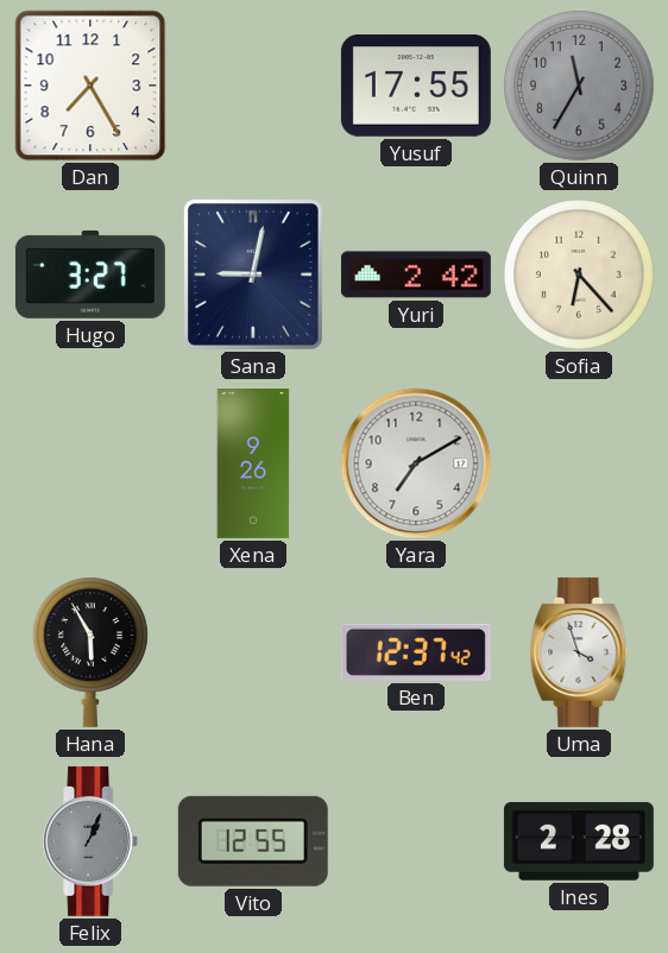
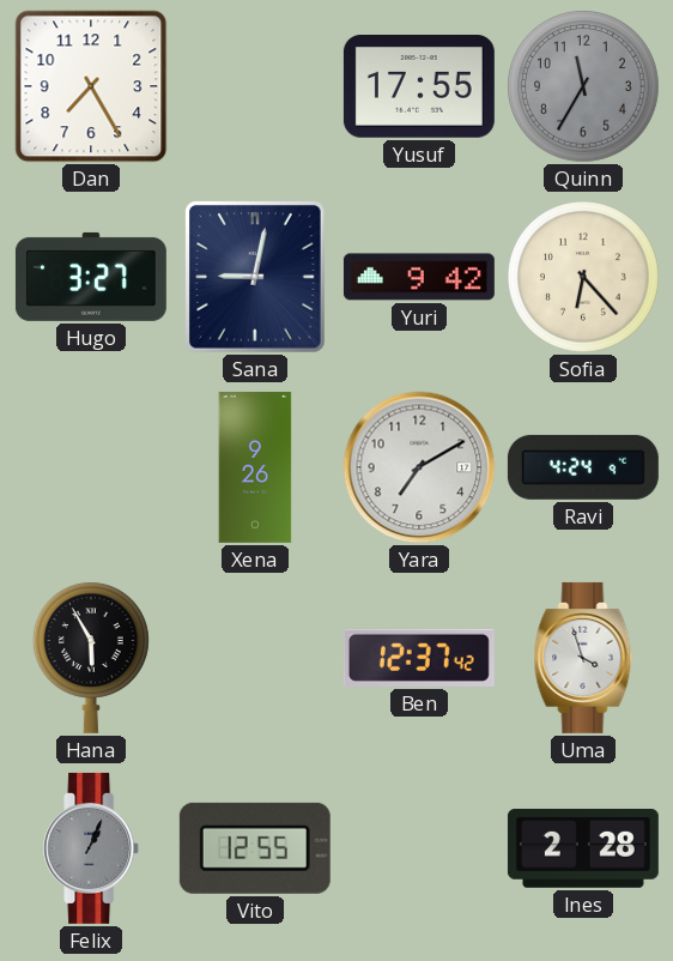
Yuri: 2:42 -> 9:42
Ravi: none -> 4:24
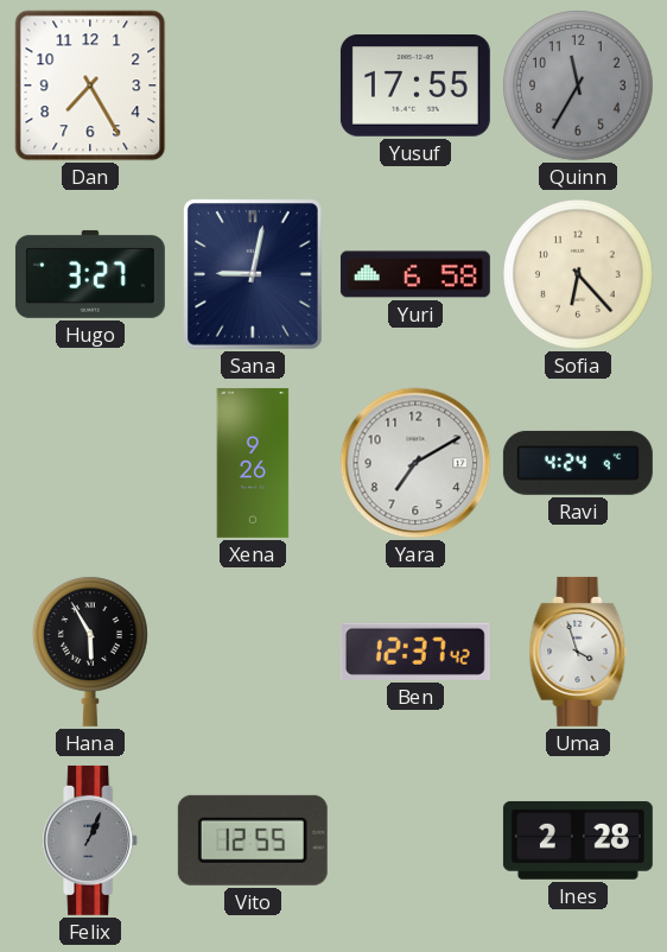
Yuri: 9:42 -> 6:58
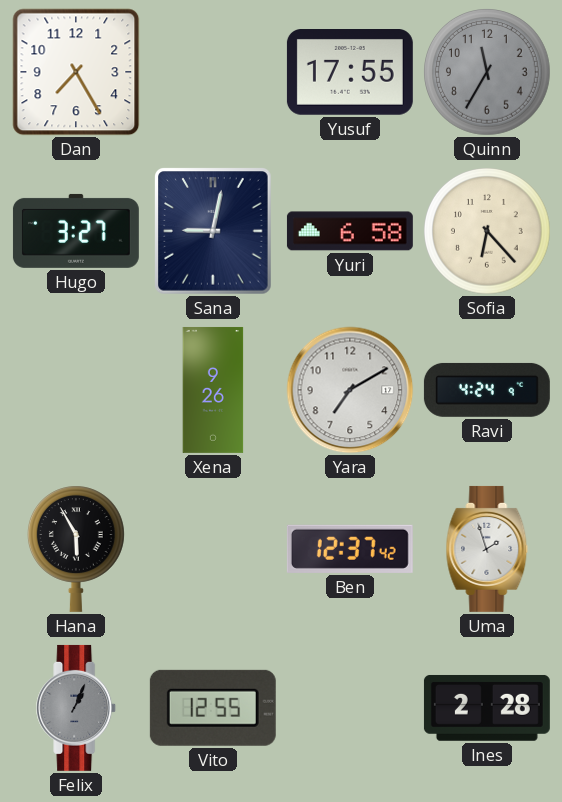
Uma: 3:57 -> 1:57
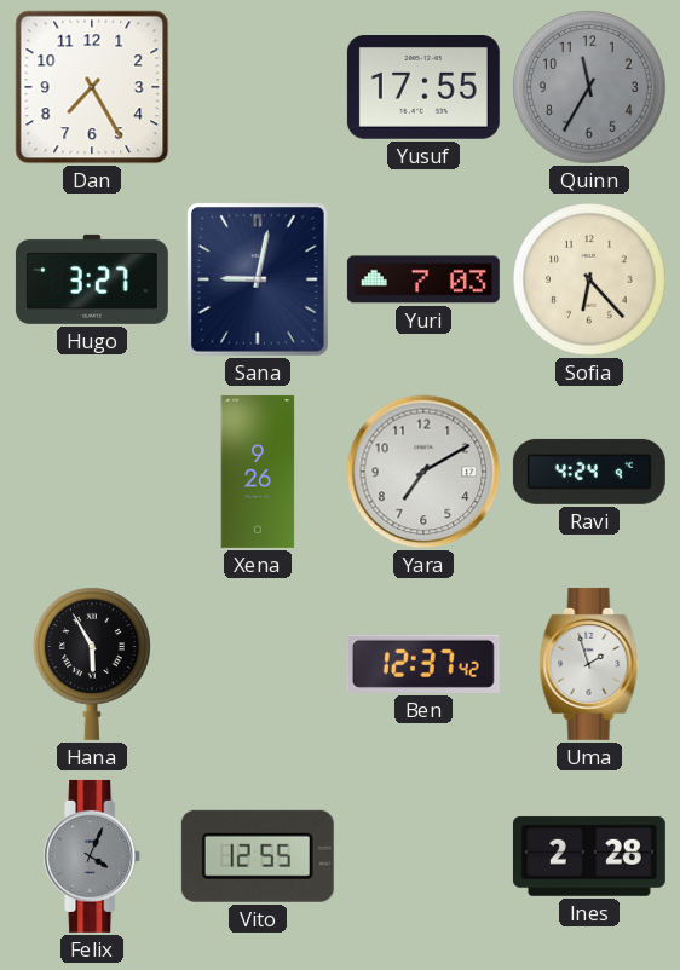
Yuri: 6:58 -> 7:03
Felix: 1:04 -> 4:04
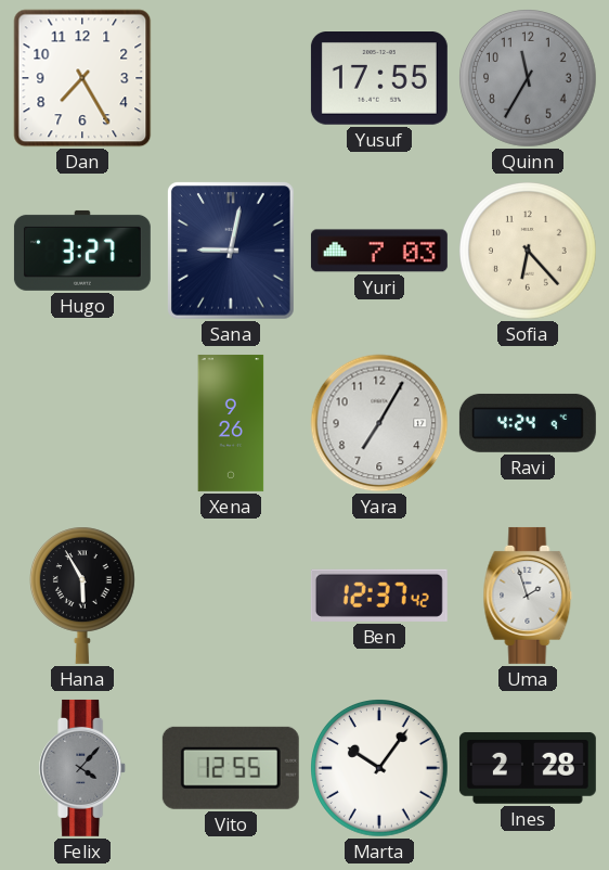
Yara: 7:10 -> 7:05
Felix: 4:04 -> 4:07
Marta: none -> 10:06
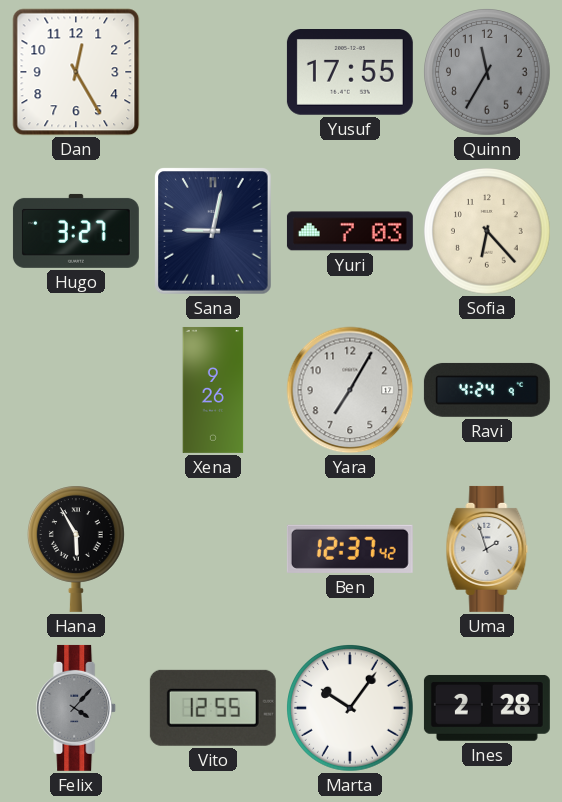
Dan: 7:25 -> 12:25
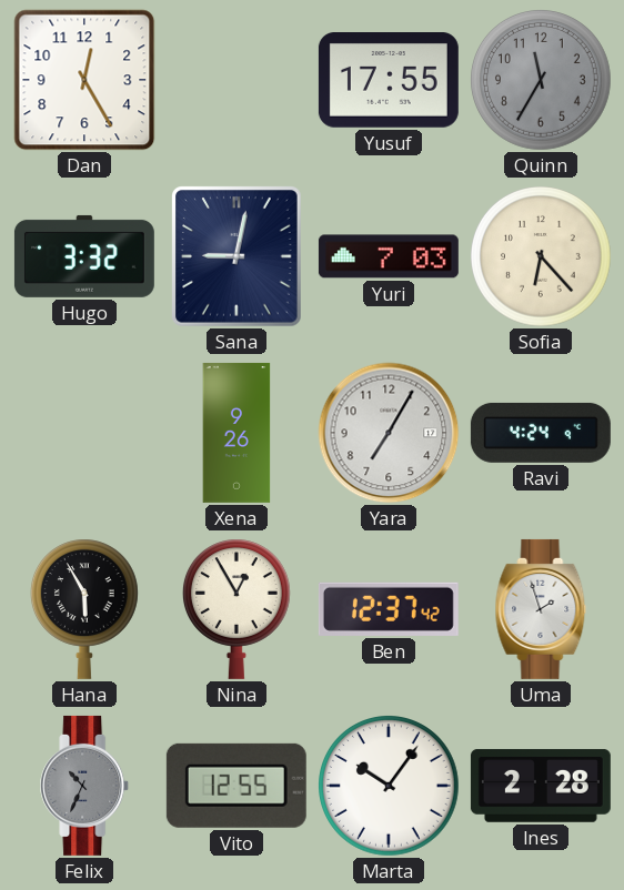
Hugo: 3:27 -> 3:32
Nina: none -> 12:55
Felix: 4:07 -> 10:34
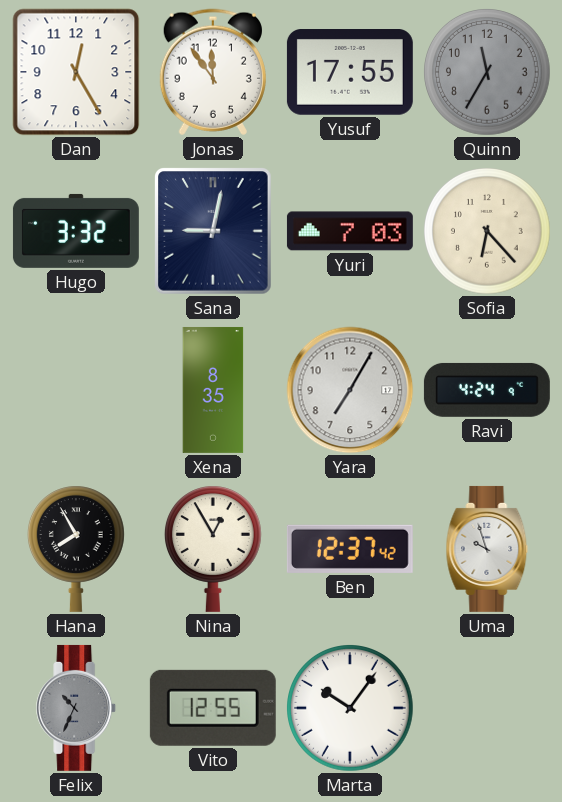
Jonas: none -> 11:54
Xena: 9:26 -> 8:35
Hana: 5:55 -> 7:55
Uma: 1:57 -> 9:57
Ines: 2:28 -> none
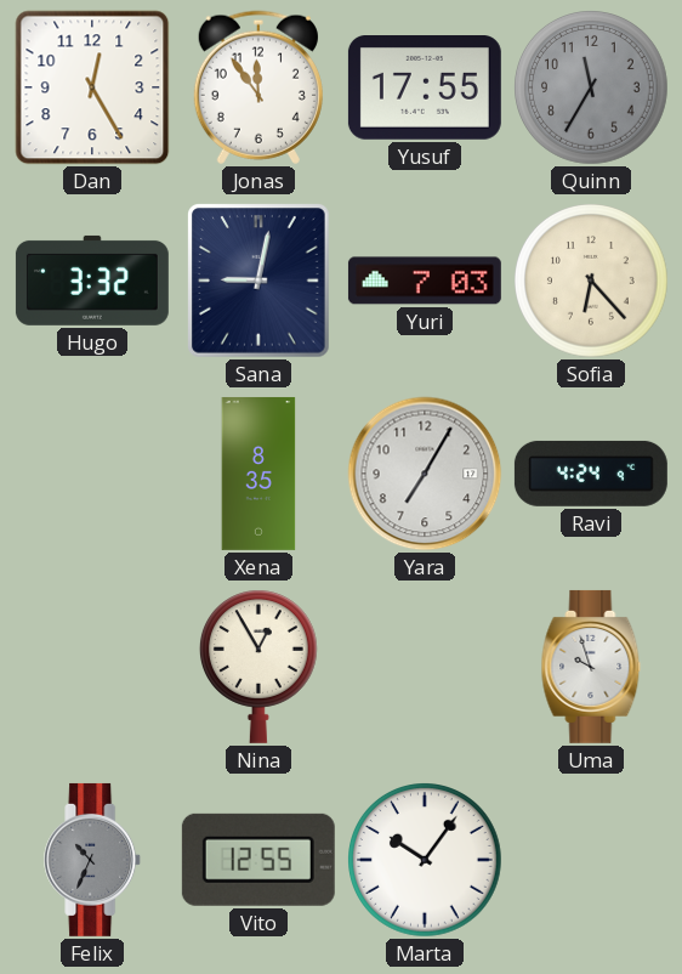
Hana: 7:55 -> none
Ben: 12:37 -> none
